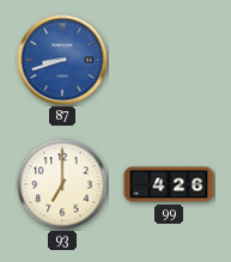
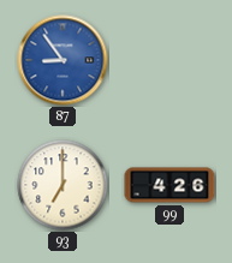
87: 8:42 -> 8:54
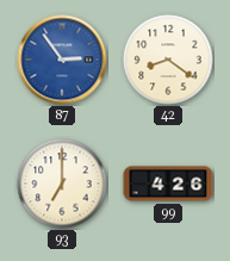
87: 8:54 -> 2:54
42: none -> 8:21
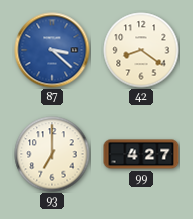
87: 2:54 -> 3:22
99: 4:26 -> 4:27
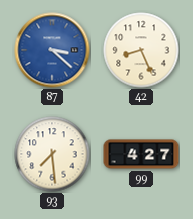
42: 8:21 -> 8:26
93: 7:00 -> 7:29
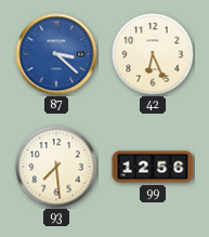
42: 8:26 -> 6:26
99: 4:27 -> 12:56
